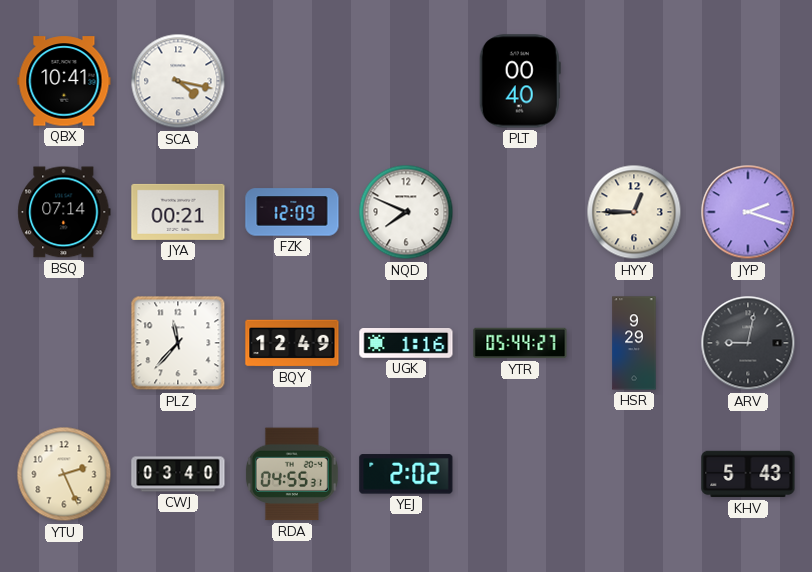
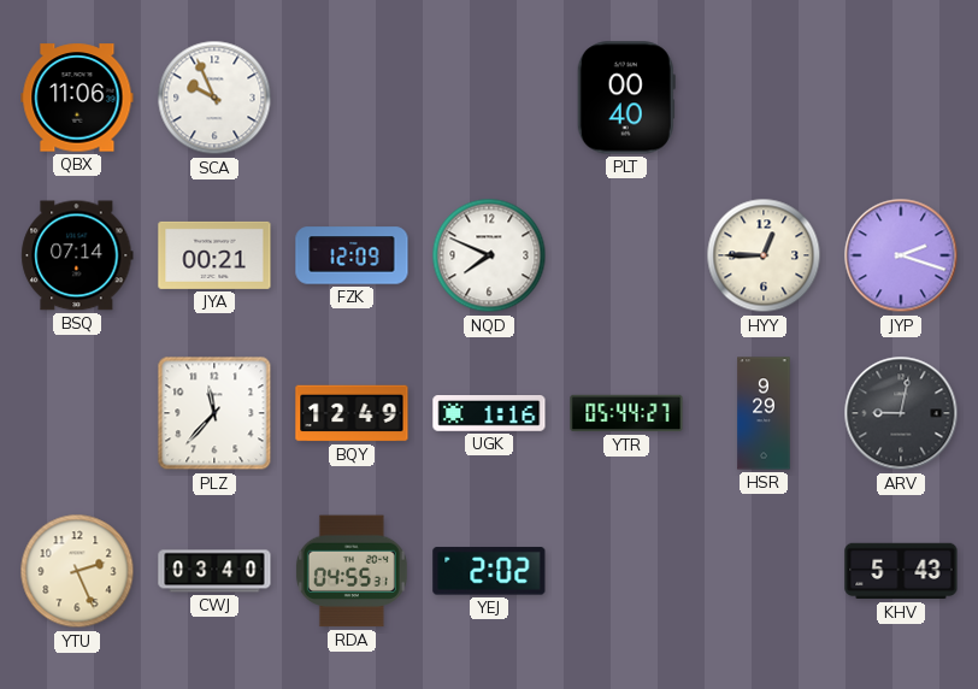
QBX: 10:41 -> 11:06
SCA: 4:17 -> 9:56
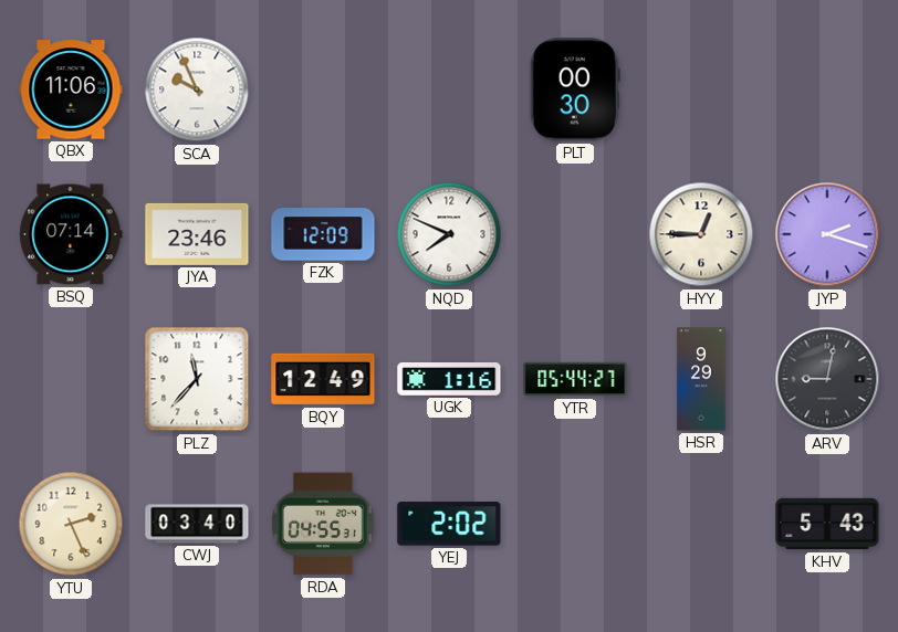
PLT: 00:40 -> 00:30
JYA: 00:21 -> 23:46
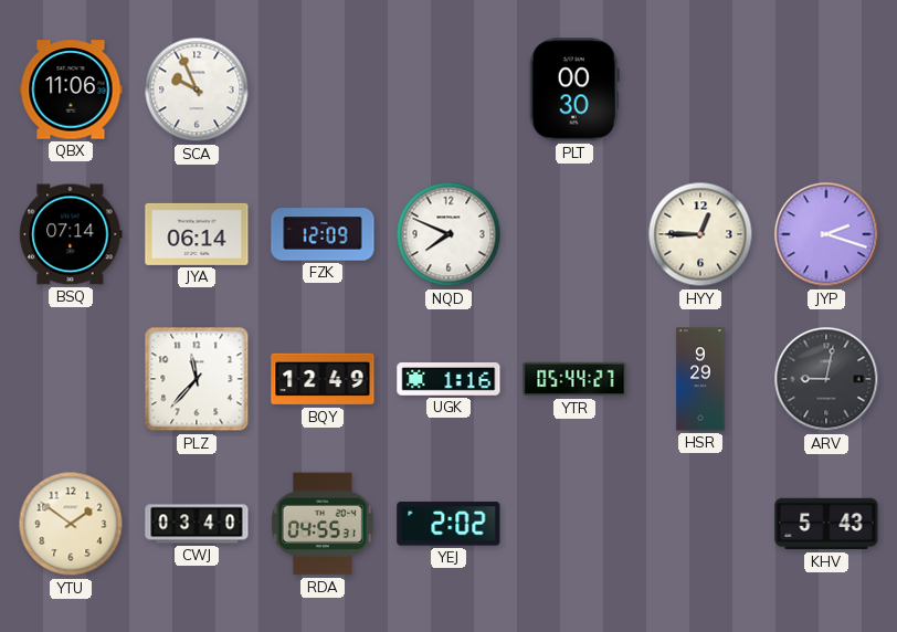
JYA: 23:46 -> 06:14
YTU: 2:26 -> 1:51
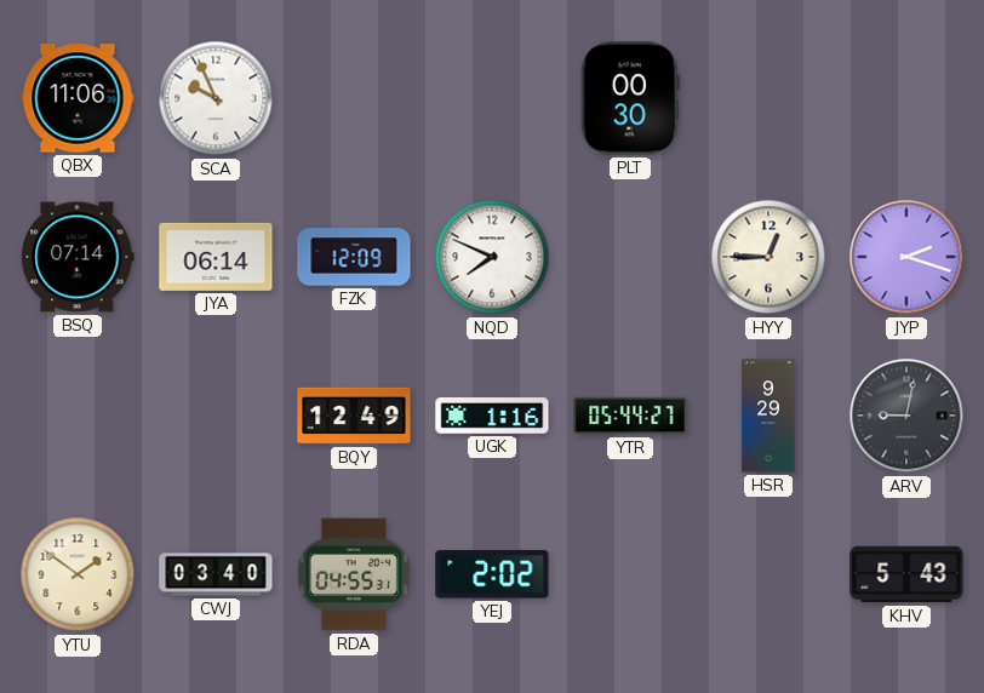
PLZ: 11:37 -> none
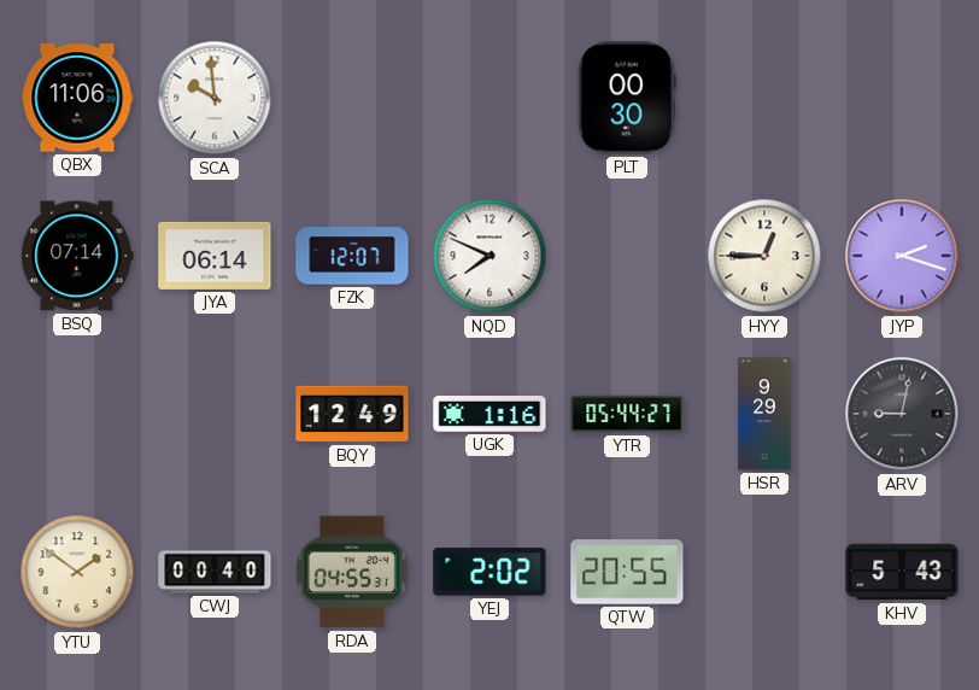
SCA: 9:56 -> 9:59
FZK: 12:09 -> 12:07
CWJ: 03:40 -> 00:40
QTW: none -> 20:55
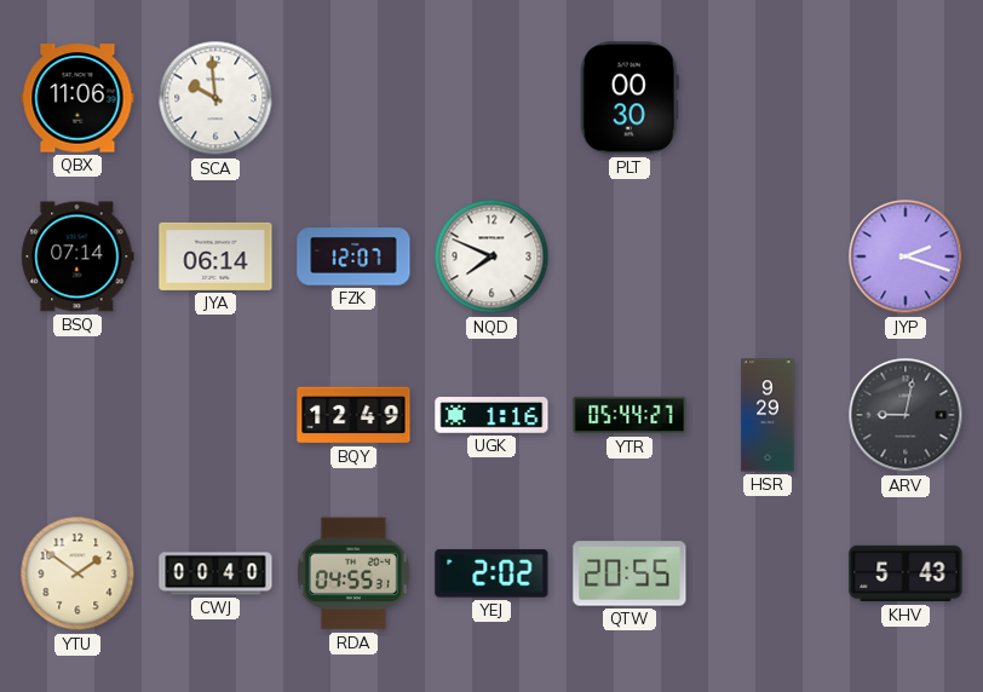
HYY: 12:45 -> none
